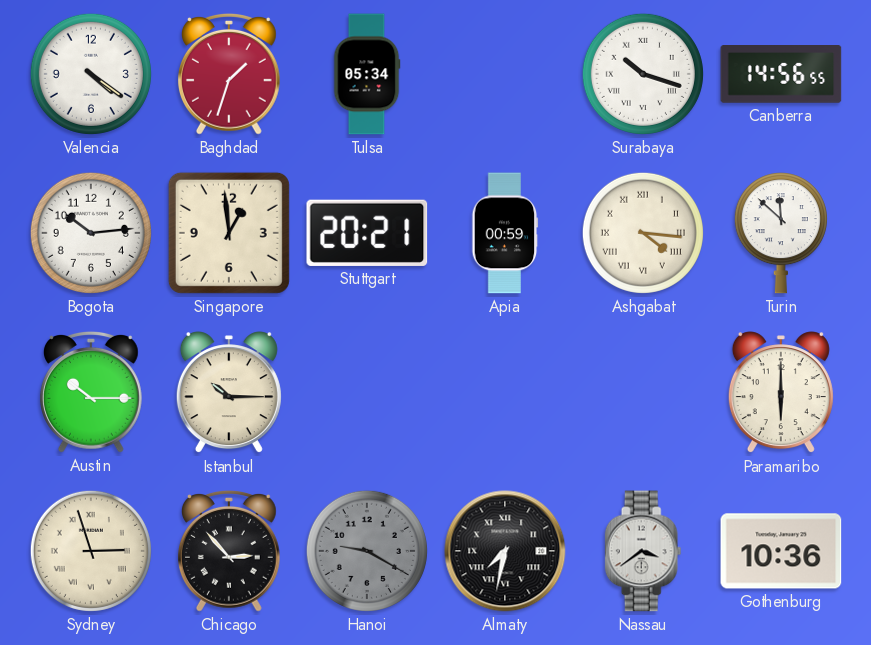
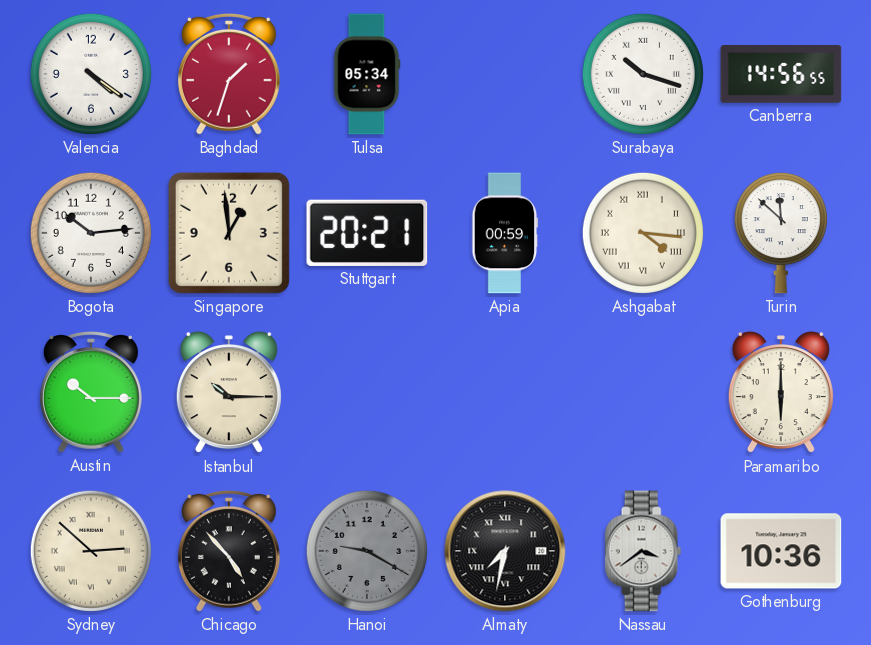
Sydney: 2:57 -> 2:52
Chicago: 2:53 -> 4:53
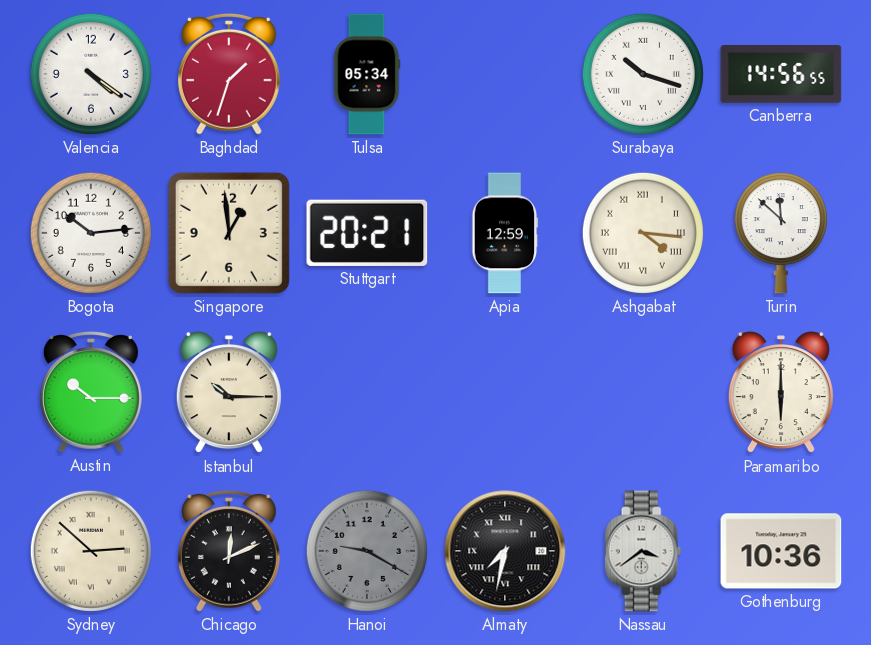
Apia: 00:59 -> 12:59
Chicago: 4:53 -> 12:11
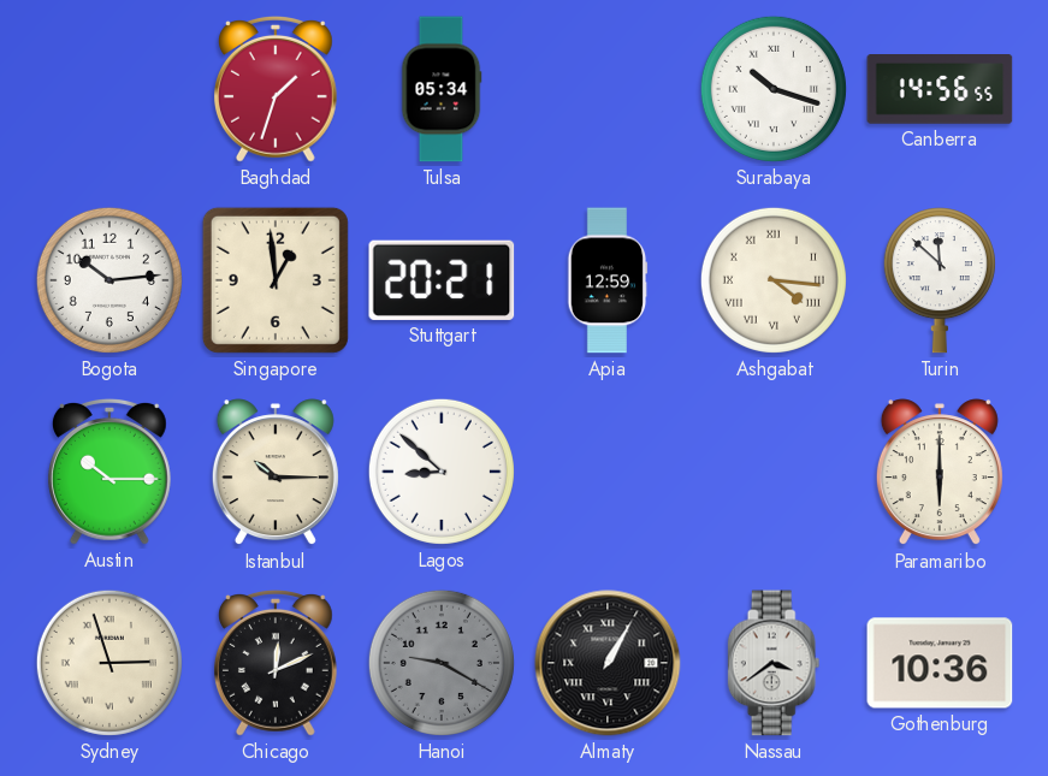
Valencia: 4:21 -> none
Lagos: none -> 8:52
Sydney: 2:52 -> 2:57
Almaty: 7:32 -> 1:05
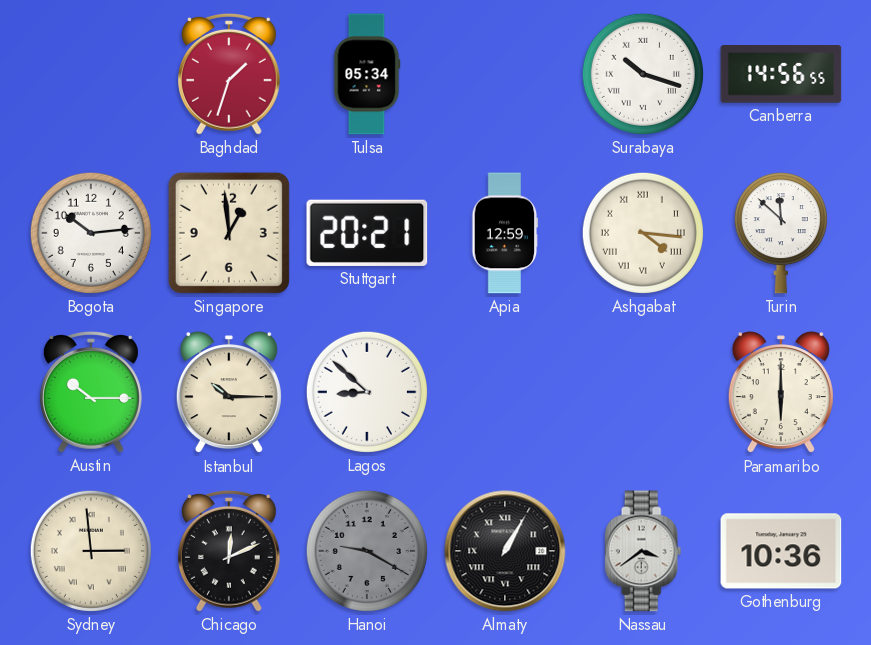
Sydney: 2:57 -> 2:59
